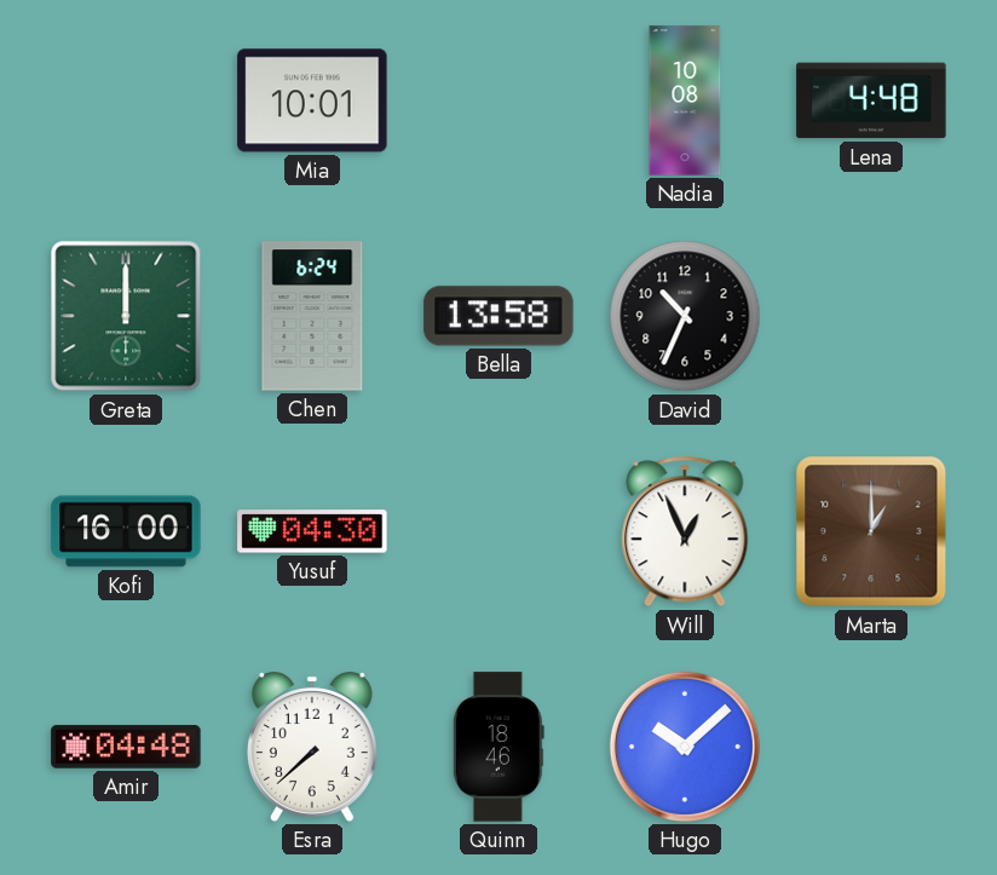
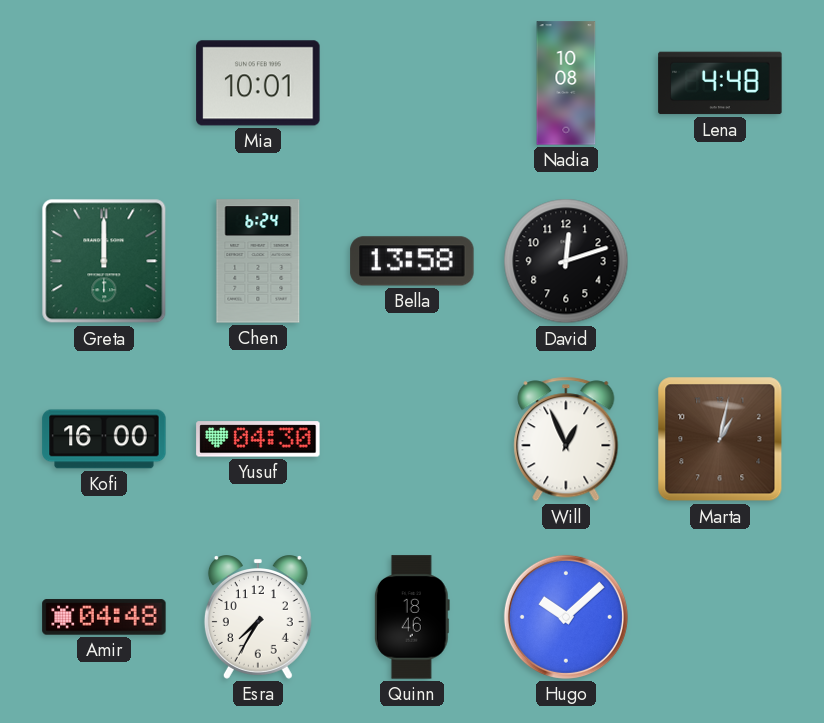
David: 10:34 -> 12:12
Marta: 1:00 -> 1:02
Esra: 7:38 -> 7:35
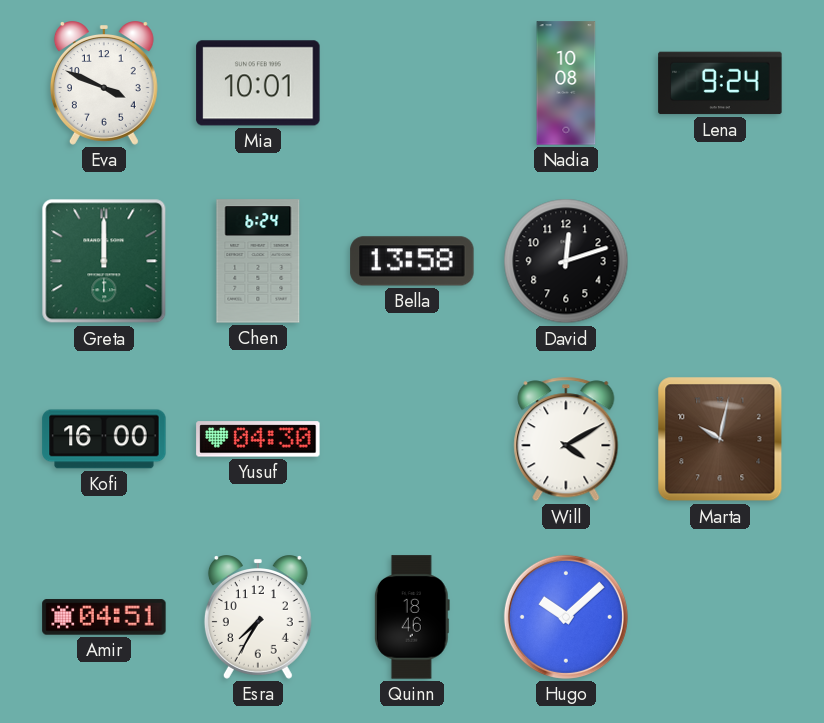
Eva: none -> 3:49
Lena: 4:48 -> 9:24
Will: 12:56 -> 4:10
Marta: 1:02 -> 10:02
Amir: 04:48 -> 04:51
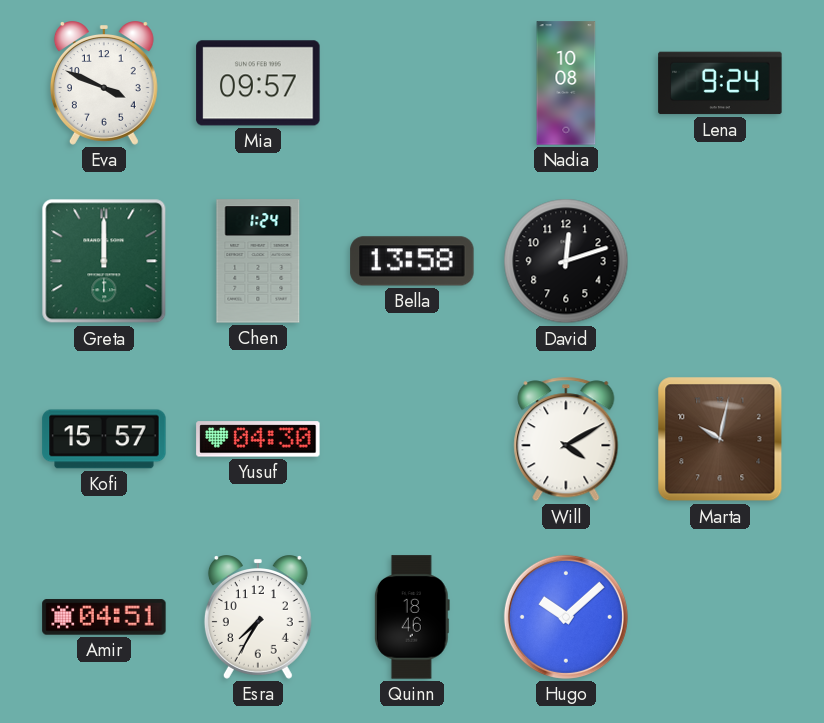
Mia: 10:01 -> 09:57
Chen: 6:24 -> 1:24
Kofi: 16:00 -> 15:57
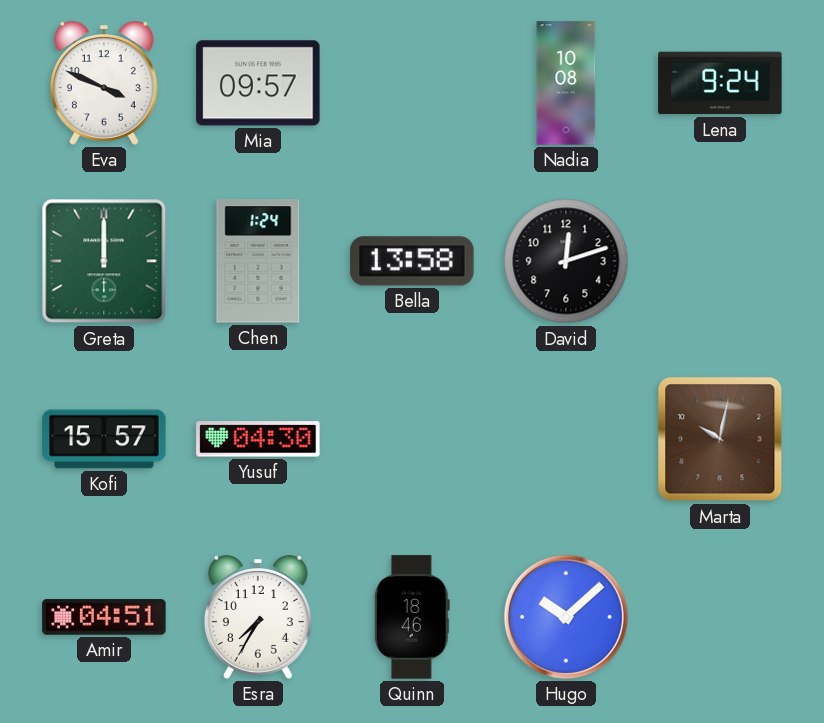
Will: 4:10 -> none
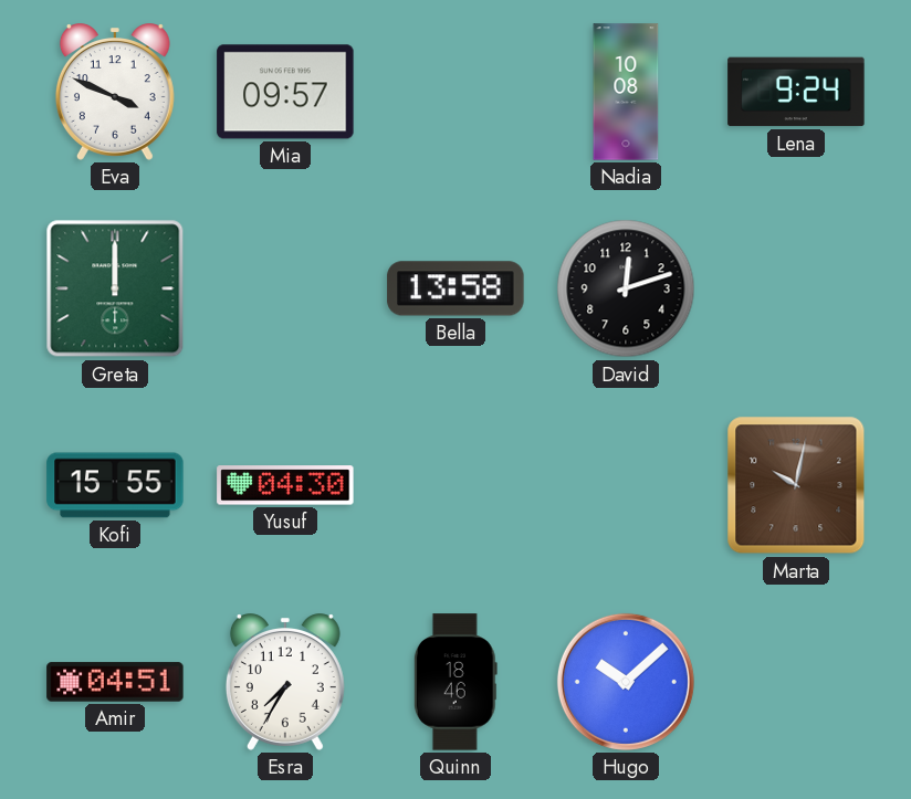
Chen: 1:24 -> none
Kofi: 15:57 -> 15:55
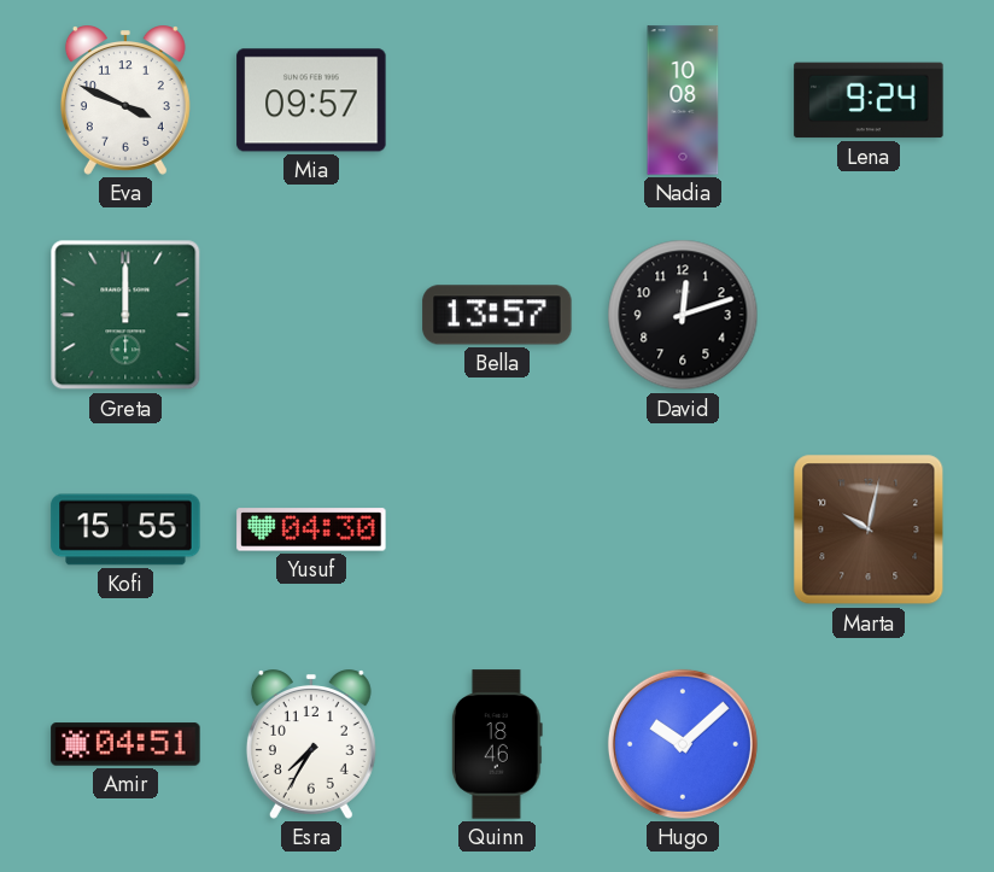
Bella: 13:58 -> 13:57
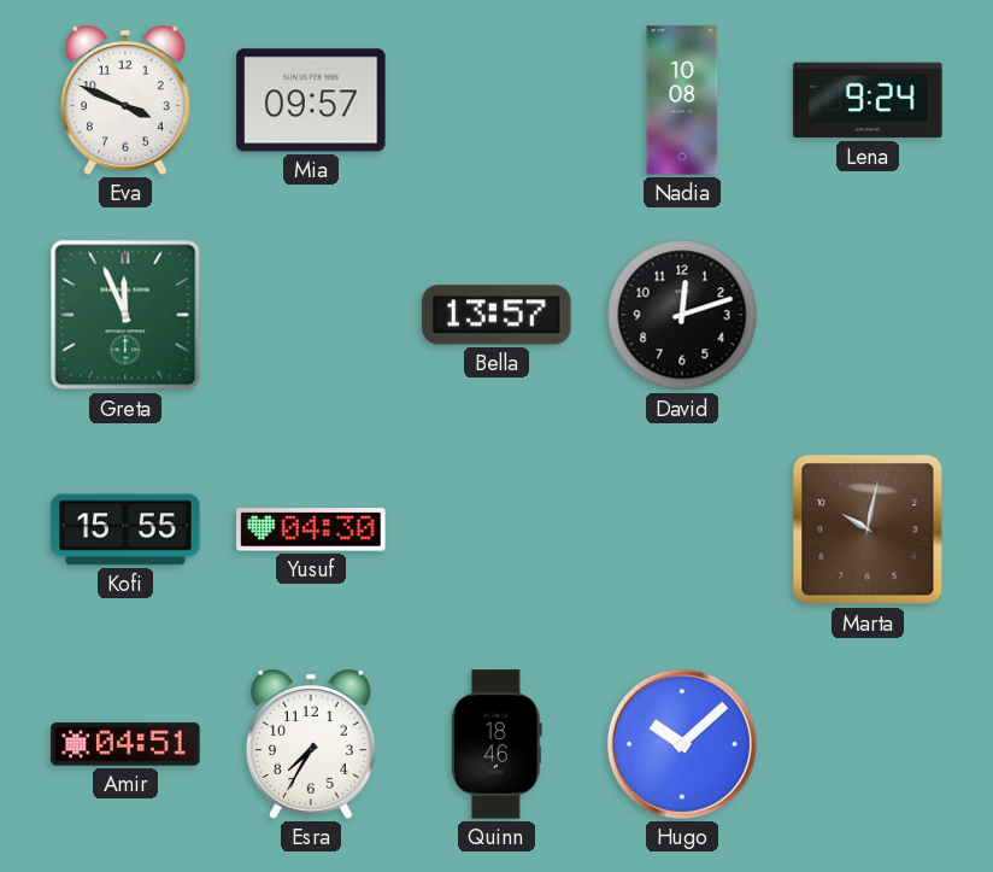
Greta: 12:00 -> 11:56
